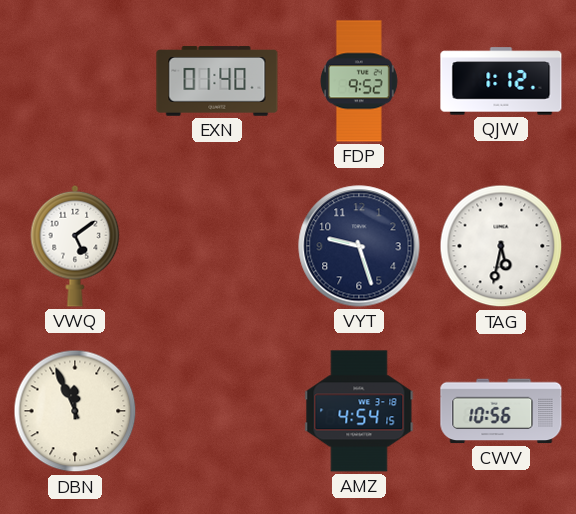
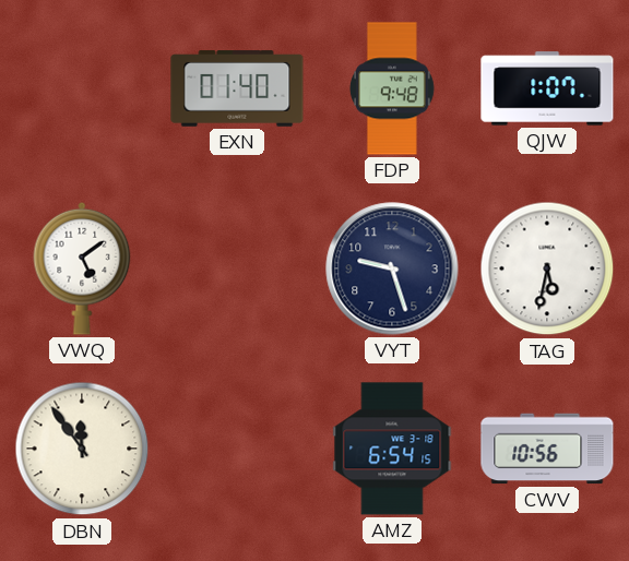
FDP: 9:52 -> 9:48
QJW: 1:12 -> 1:07
DBN: 11:56 -> 11:54
AMZ: 4:54 -> 6:54
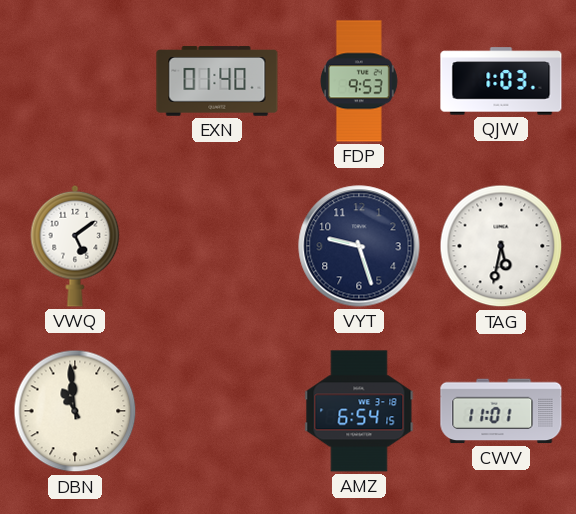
FDP: 9:48 -> 9:53
QJW: 1:07 -> 1:03
DBN: 11:54 -> 10:59
CWV: 10:56 -> 11:01
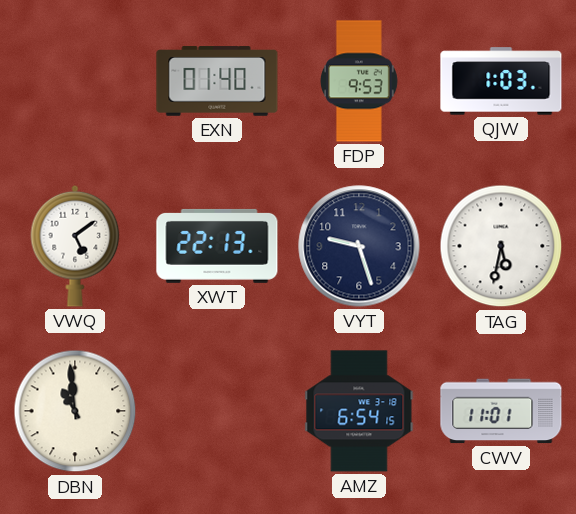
XWT: none -> 22:13
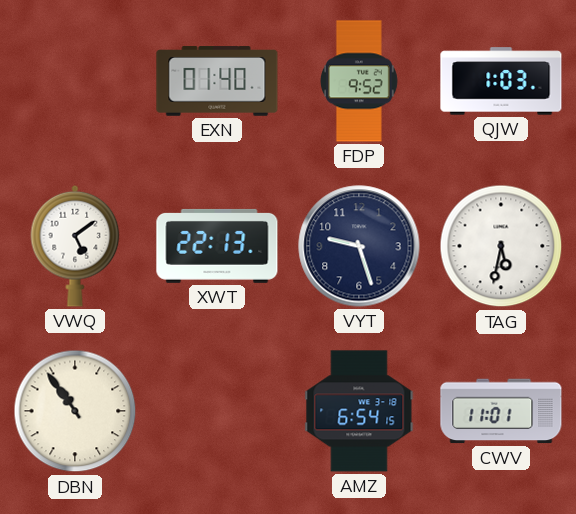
FDP: 9:53 -> 9:52
DBN: 10:59 -> 10:54
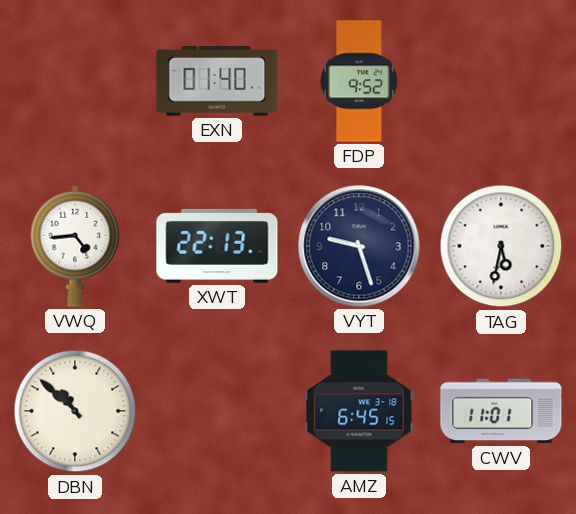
QJW: 1:03 -> none
VWQ: 5:09 -> 4:44
DBN: 10:54 -> 10:52
AMZ: 6:54 -> 6:45
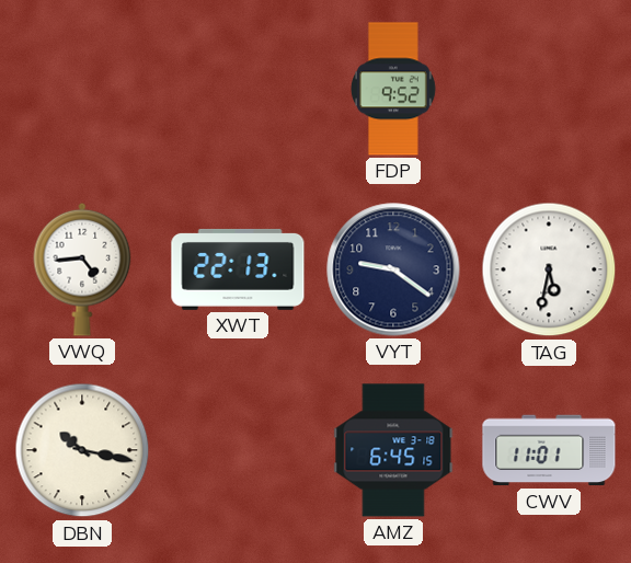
EXN: 01:40 -> none
VYT: 9:27 -> 9:21
DBN: 10:52 -> 10:17
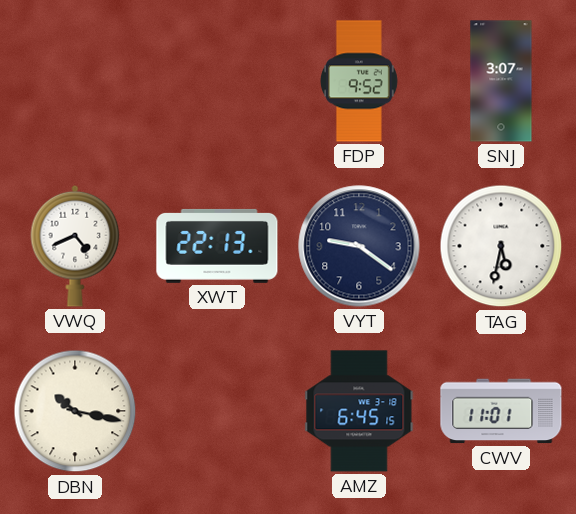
SNJ: none -> 3:07
VWQ: 4:44 -> 4:41
